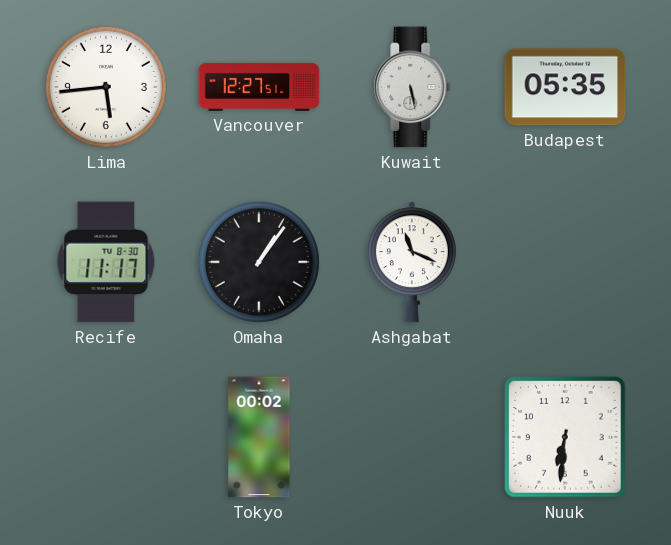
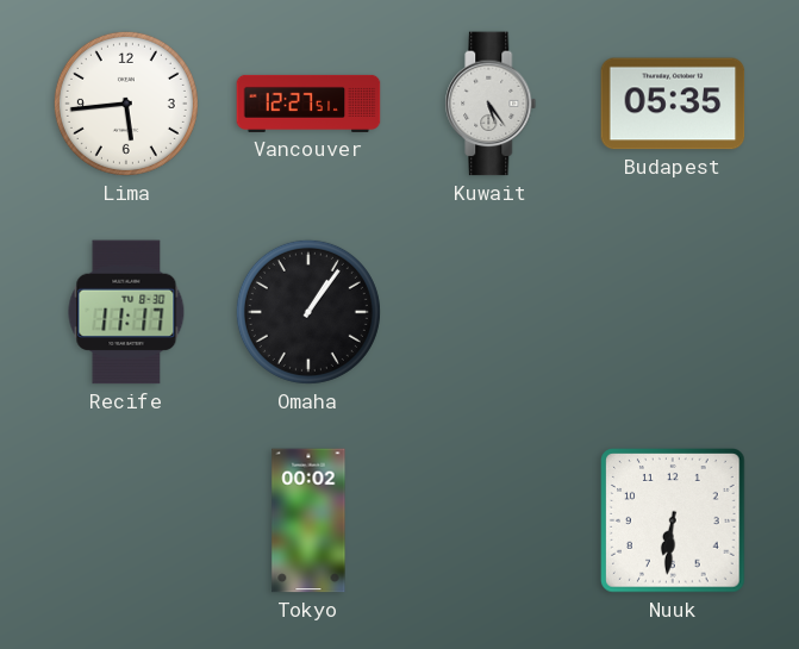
Kuwait: 5:28 -> 5:24
Ashgabat: 11:19 -> none
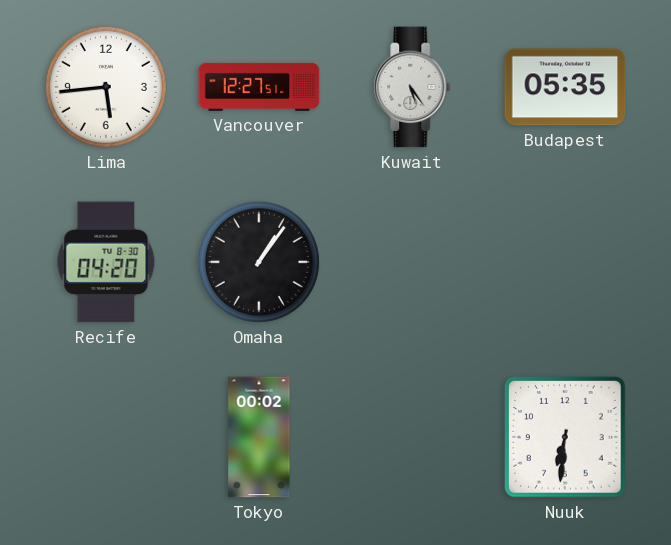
Recife: 11:17 -> 04:20
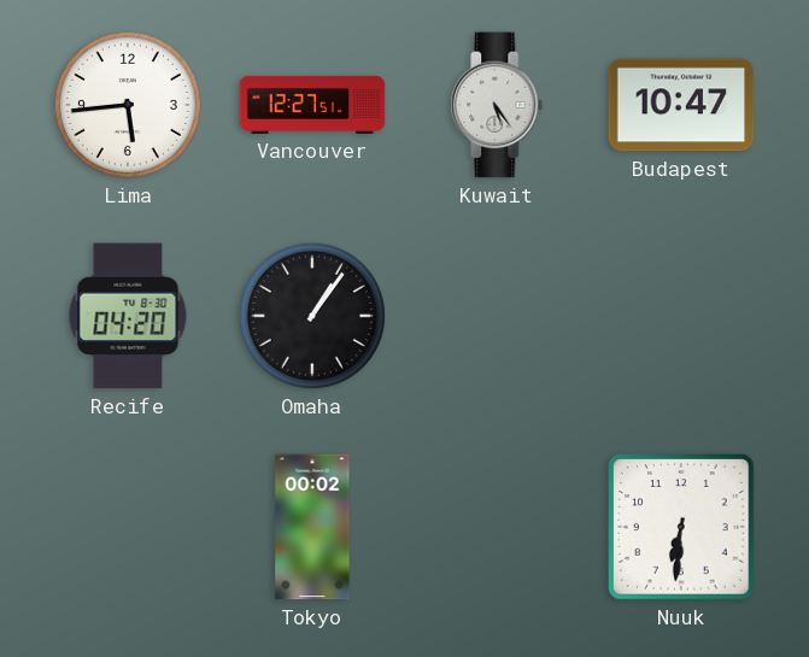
Budapest: 05:35 -> 10:47
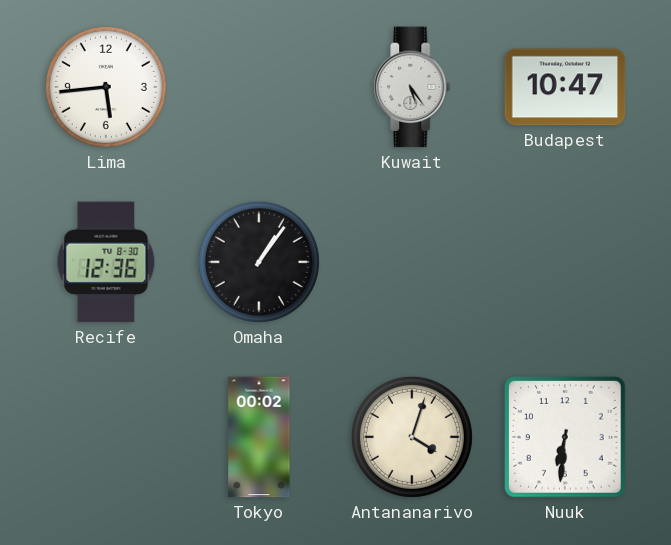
Vancouver: 12:27 -> none
Recife: 04:20 -> 12:36
Antananarivo: none -> 4:03
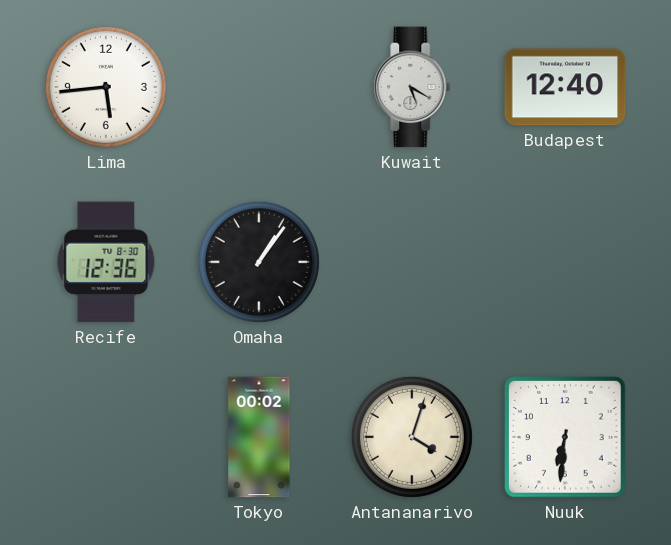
Kuwait: 5:24 -> 5:20
Budapest: 10:47 -> 12:40
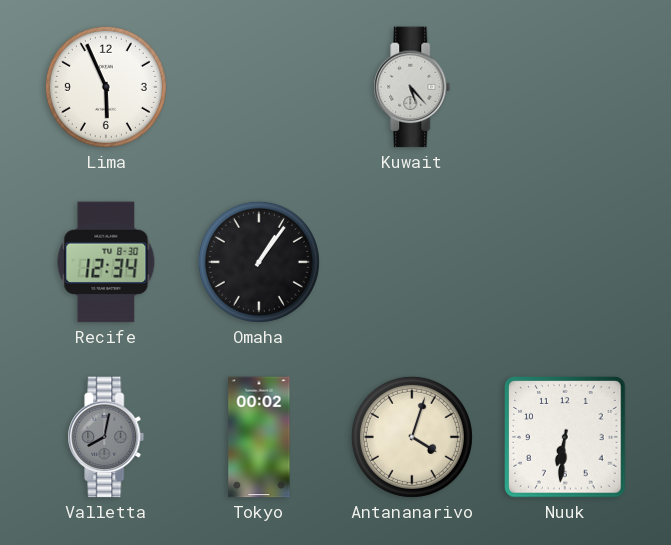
Lima: 5:44 -> 5:56
Kuwait: 5:20 -> 5:23
Budapest: 12:40 -> none
Recife: 12:36 -> 12:34
Valletta: none -> 8:02
